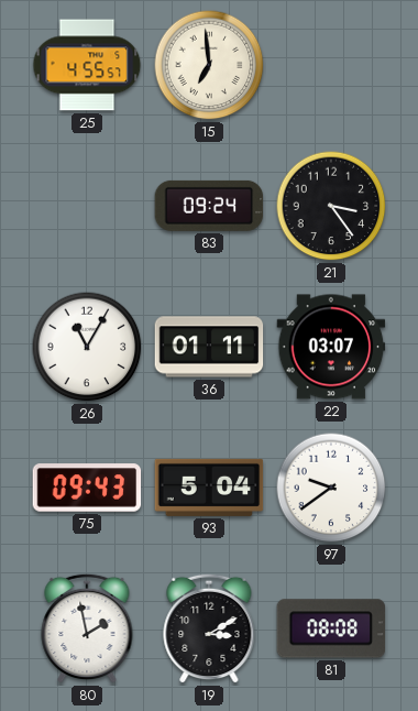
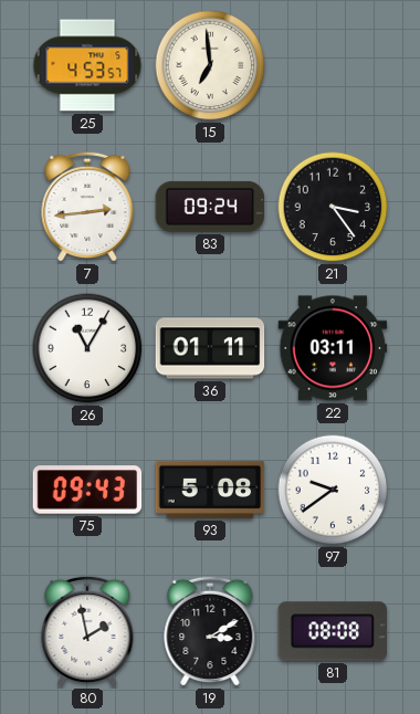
25: 4:55 -> 4:53
7: none -> 2:44
22: 03:07 -> 03:11
93: 5:04 -> 5:08
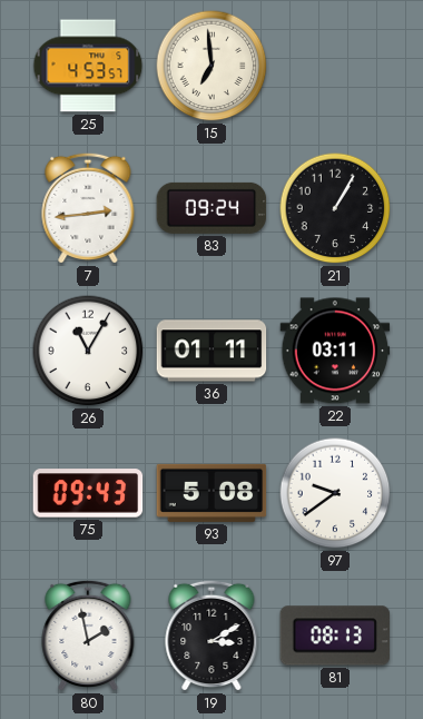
21: 3:24 -> 1:05
81: 08:08 -> 08:13
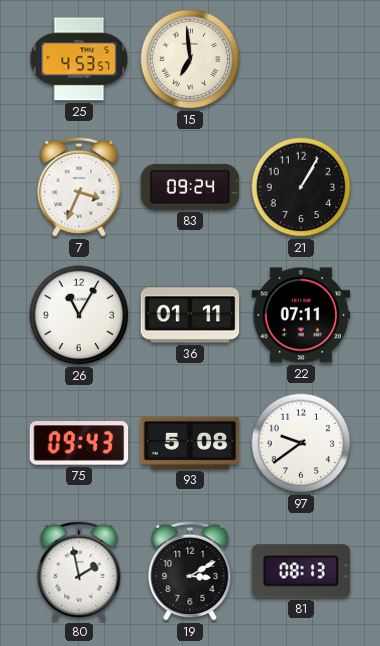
7: 2:44 -> 3:34
22: 03:11 -> 07:11
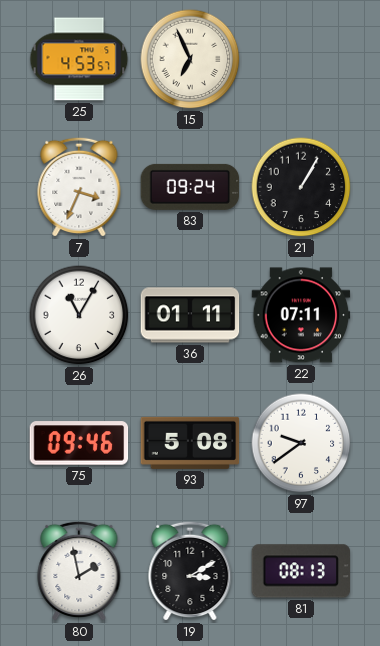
15: 6:59 -> 6:56
75: 09:43 -> 09:46
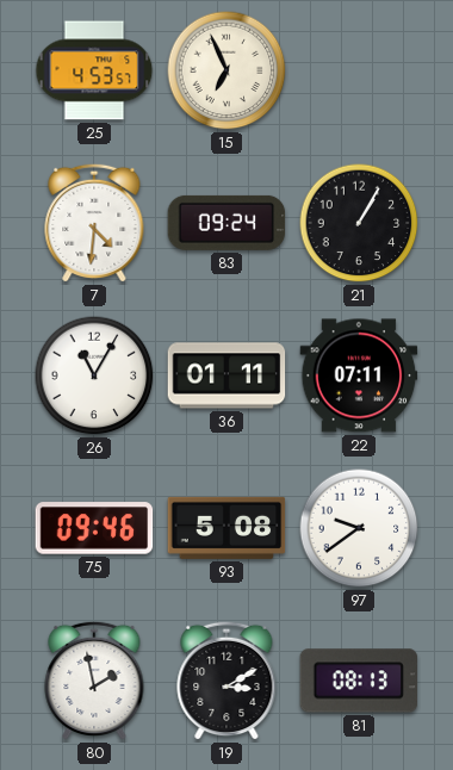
7: 3:34 -> 4:31
